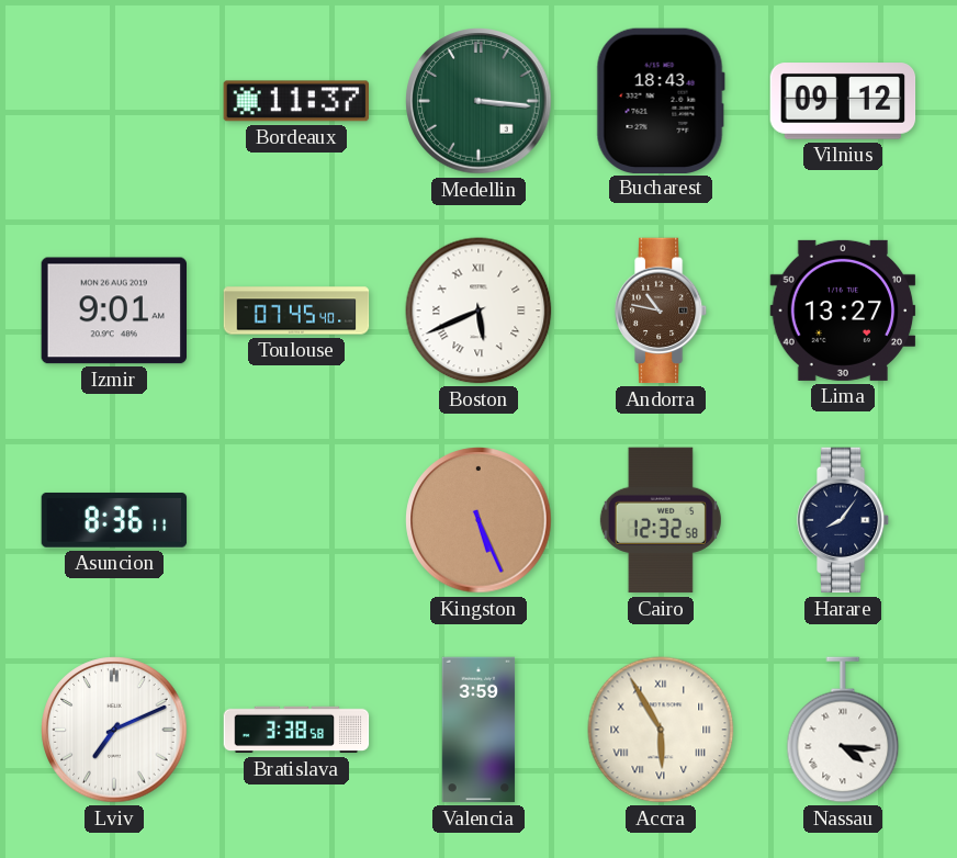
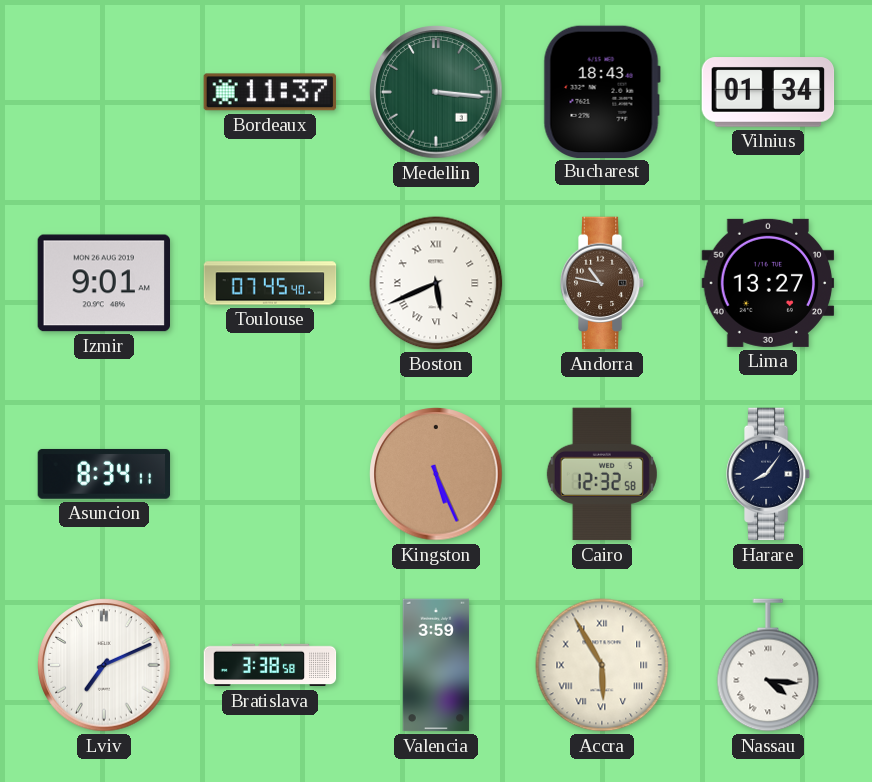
Vilnius: 09:12 -> 01:34
Asuncion: 8:36 -> 8:34
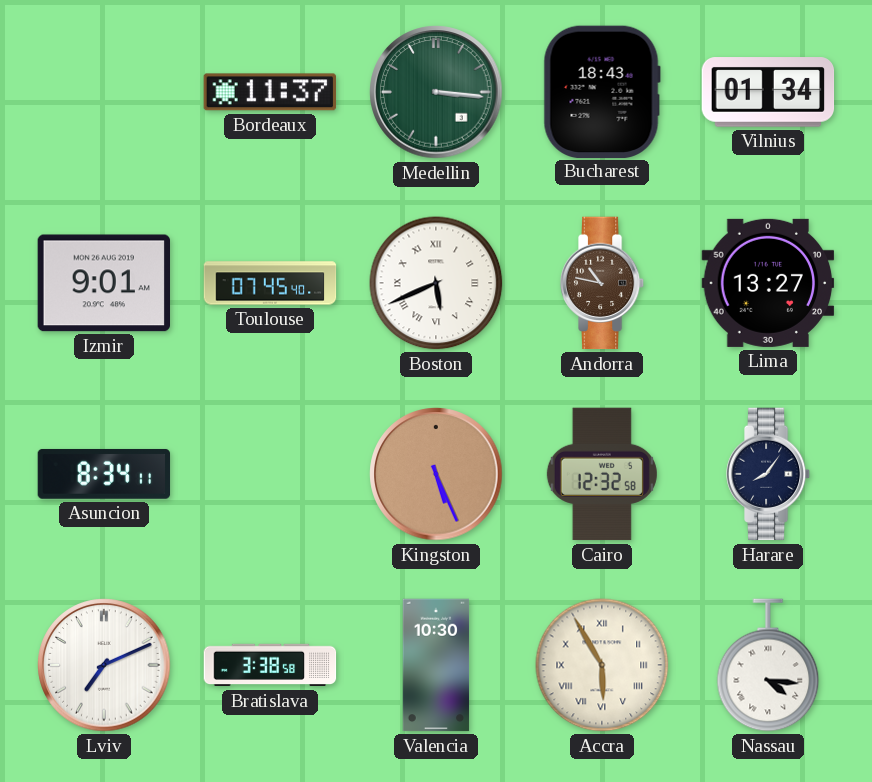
Valencia: 3:59 -> 10:30
